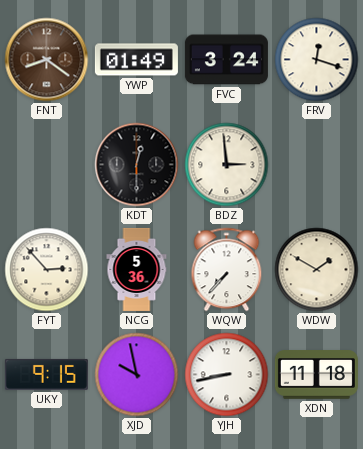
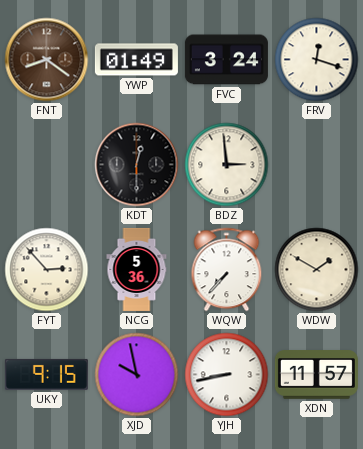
XDN: 11:18 -> 11:57
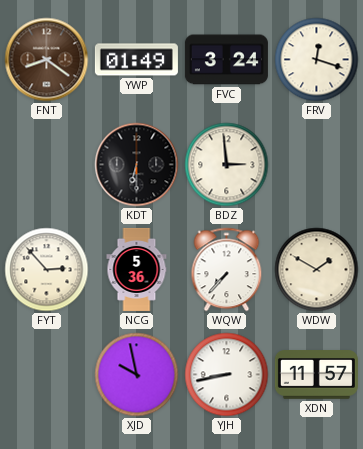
KDT: 12:30 -> 6:30
UKY: 9:15 -> none
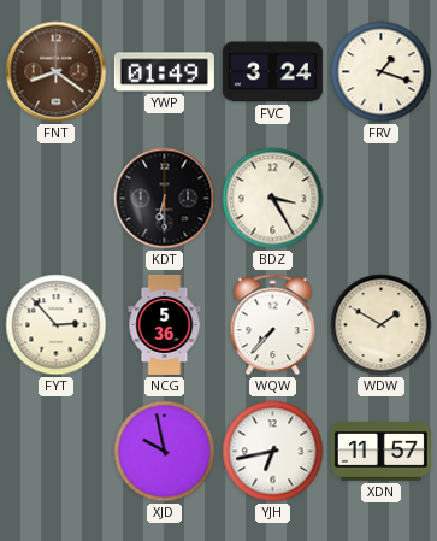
FRV: 12:18 -> 1:18
BDZ: 2:59 -> 3:25
YJH: 8:43 -> 6:43
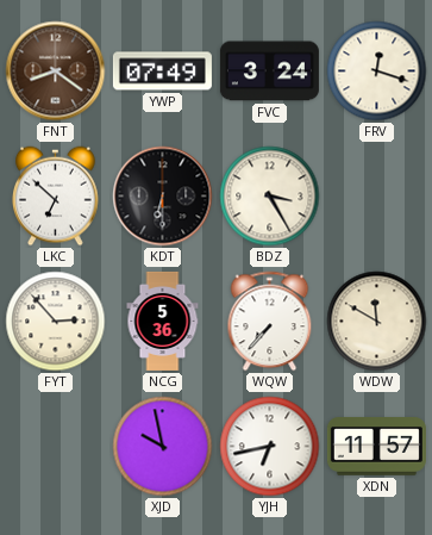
YWP: 01:49 -> 07:49
FRV: 1:18 -> 12:18
LKC: none -> 6:52
WDW: 1:50 -> 11:50
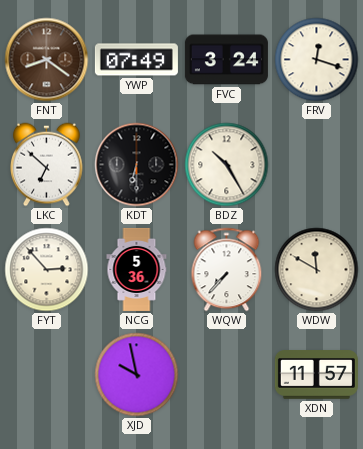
BDZ: 3:25 -> 10:25
YJH: 6:43 -> none
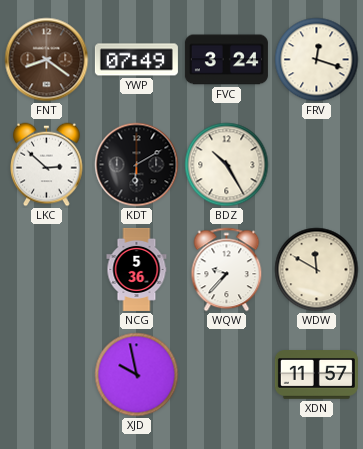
LKC: 6:52 -> 2:52
KDT: 6:30 -> 6:10
FYT: 2:53 -> none
WQW: 7:37 -> 9:37
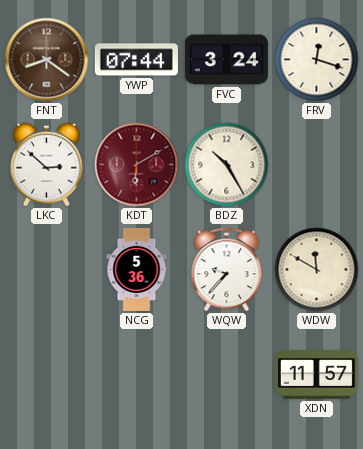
YWP: 07:49 -> 07:44
KDT dial: black -> burgundy
XJD: 9:58 -> none
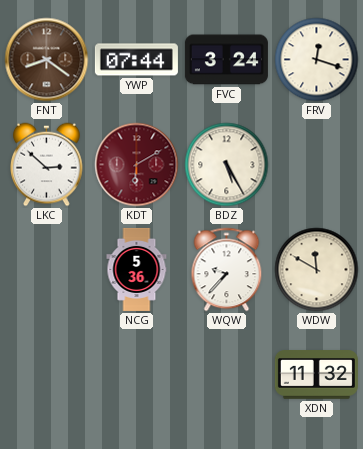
BDZ: 10:25 -> 5:25
XDN: 11:57 -> 11:32
